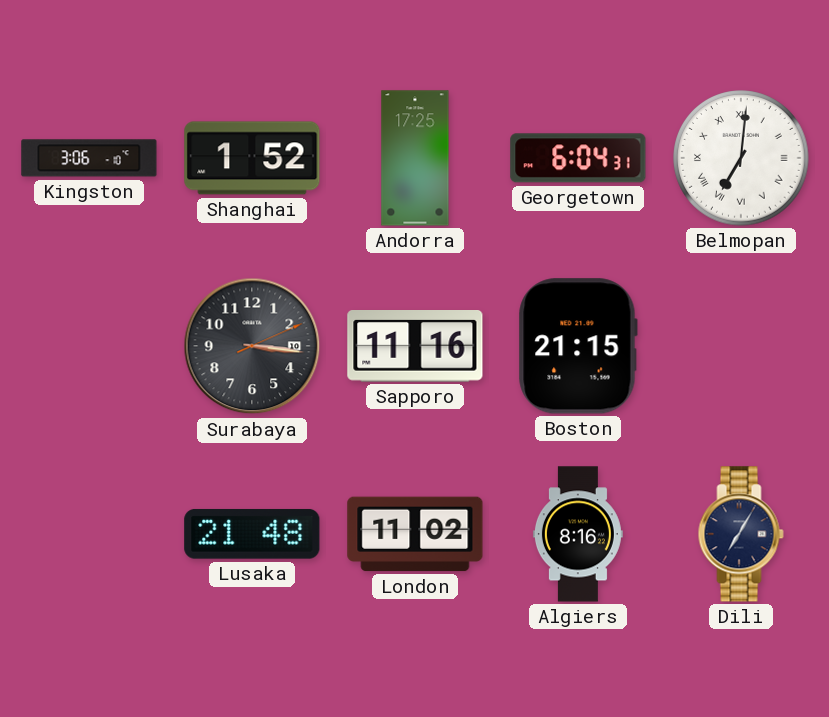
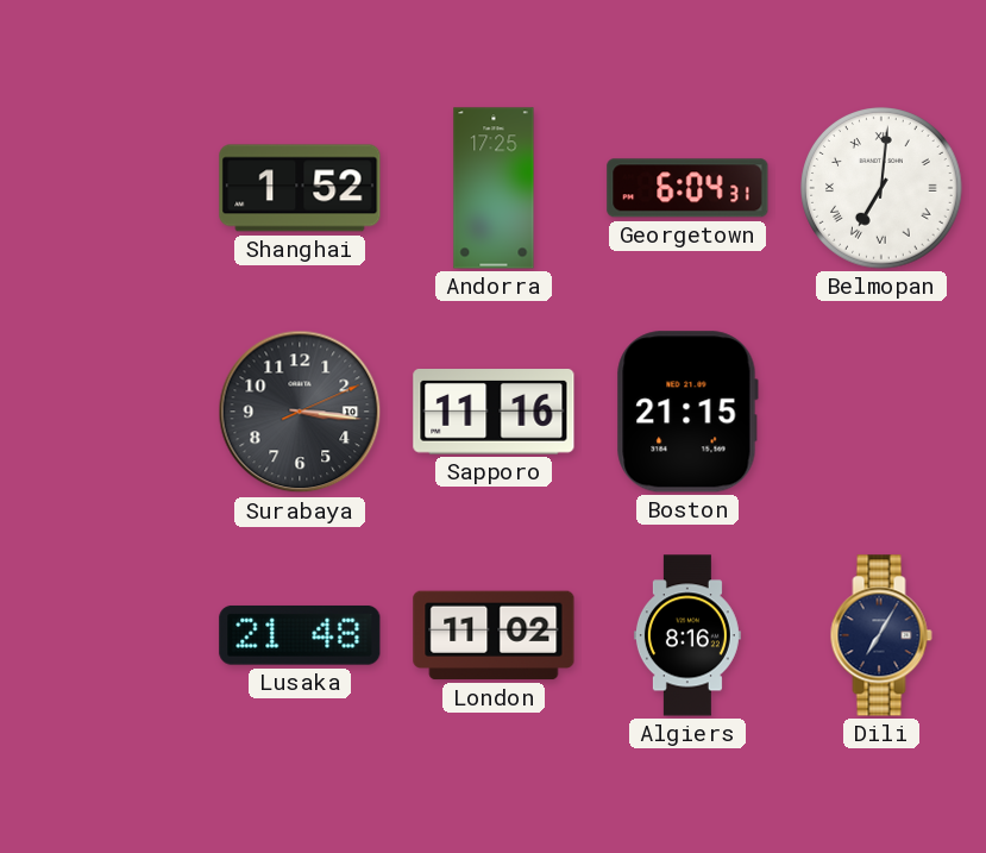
Kingston: 3:06 -> none
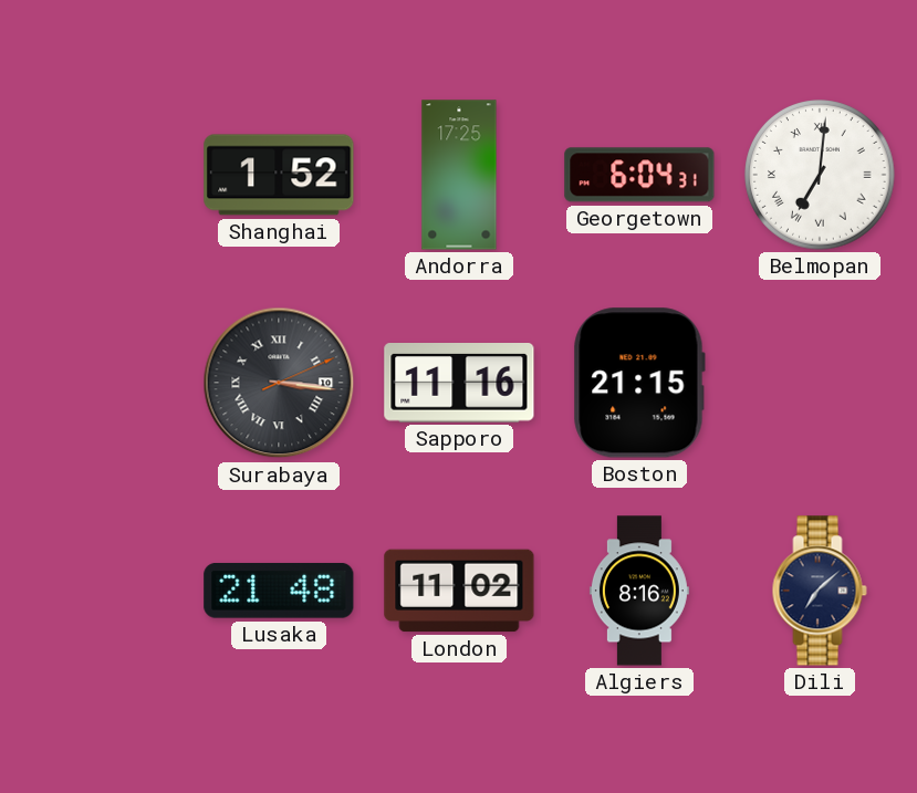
Surabaya numerals: Arabic -> Roman
Dili: 7:05 -> 7:08
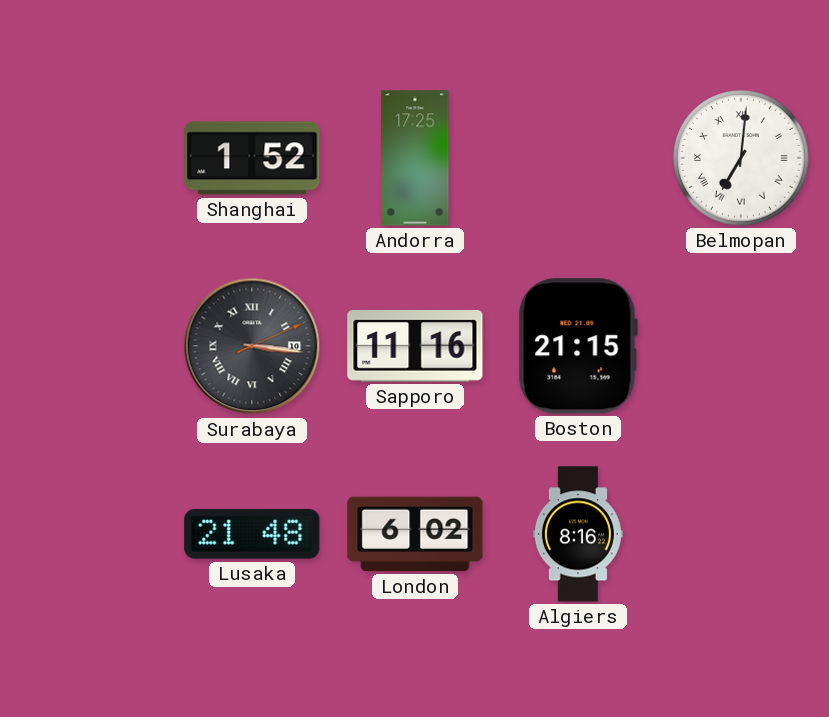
Georgetown: 6:04 -> none
London: 11:02 -> 6:02
Dili: 7:08 -> none
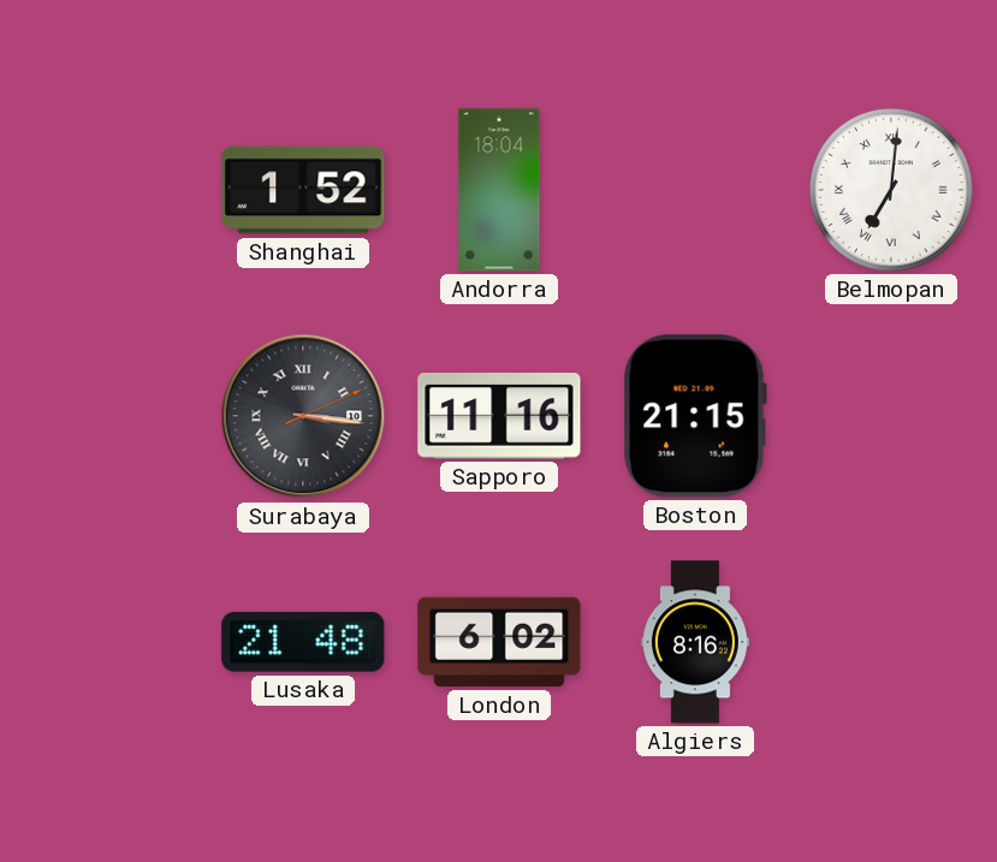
Andorra: 17:25 -> 18:04
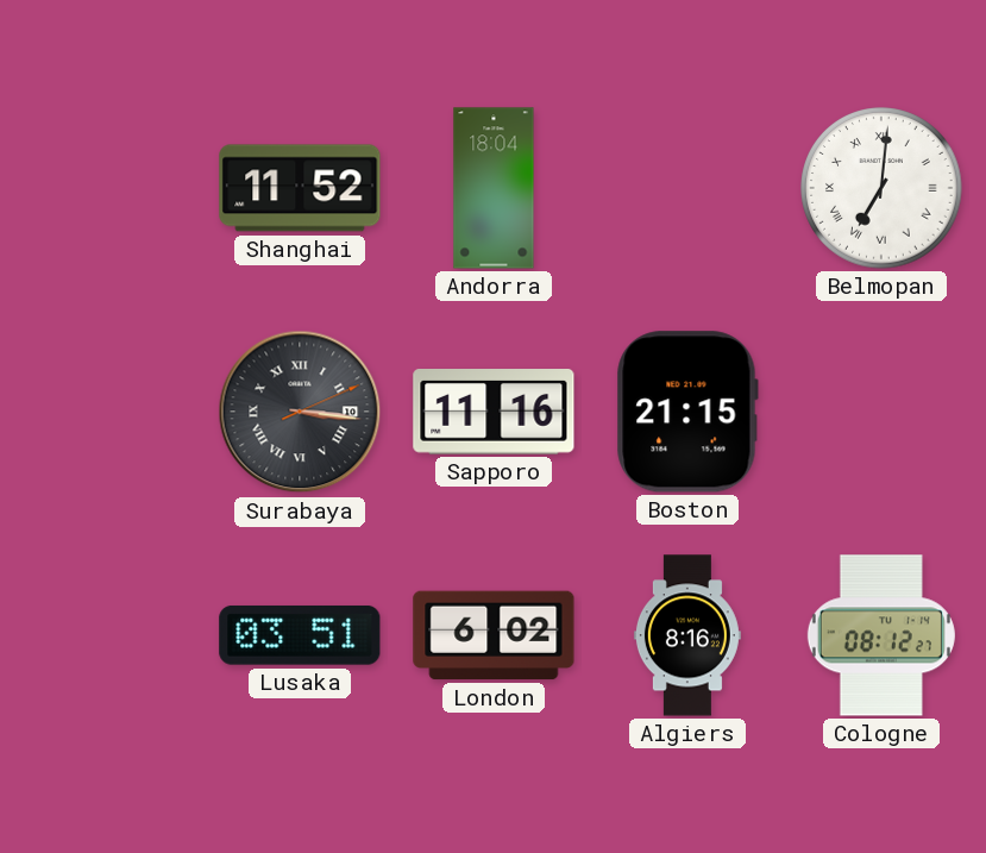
Shanghai: 1:52 -> 11:52
Lusaka: 21:48 -> 03:51
Cologne: none -> 08:12
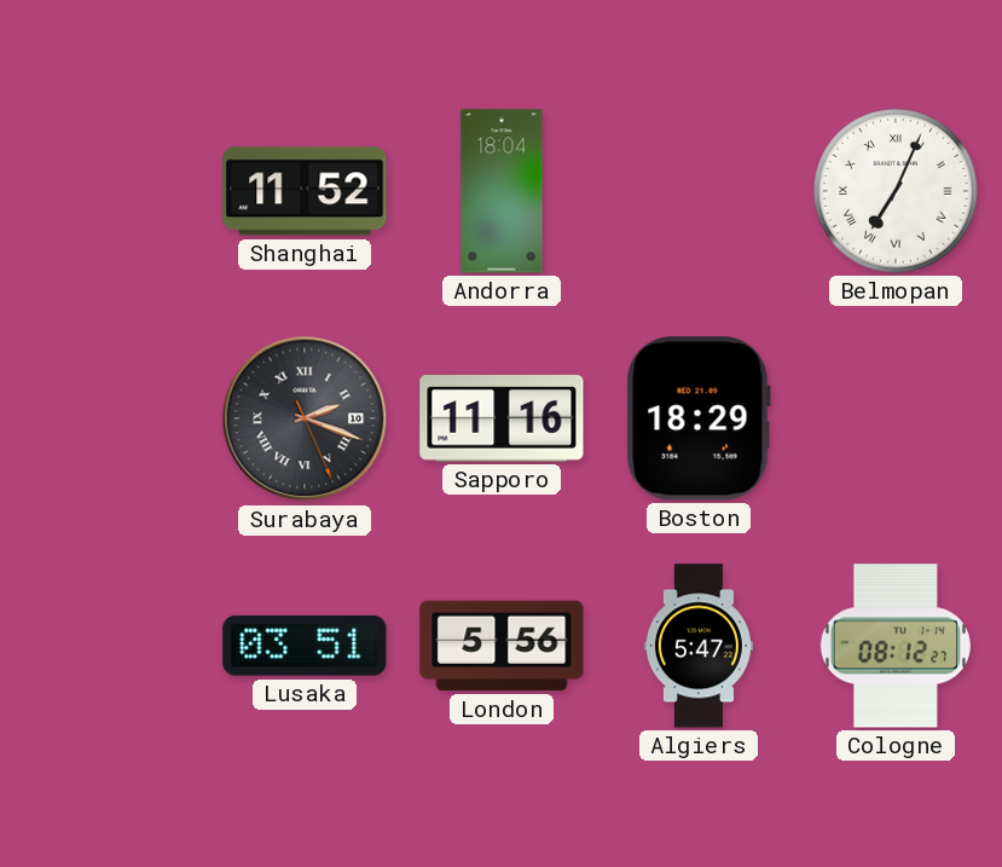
Belmopan: 7:01 -> 7:04
Surabaya: 3:16 -> 2:18
Boston: 21:15 -> 18:29
London: 6:02 -> 5:56
Algiers: 8:16 -> 5:47
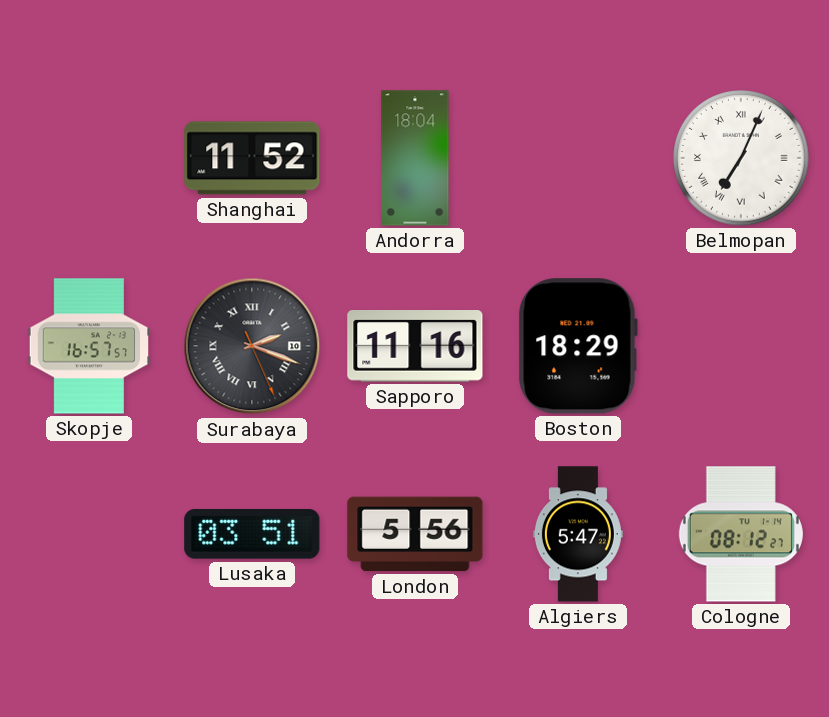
Skopje: none -> 16:57
